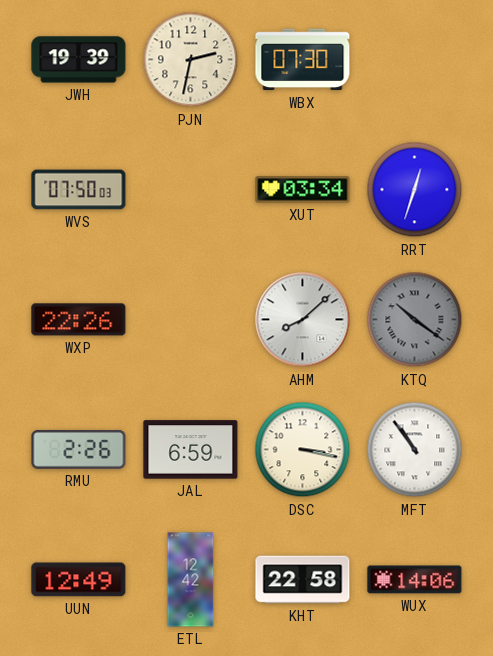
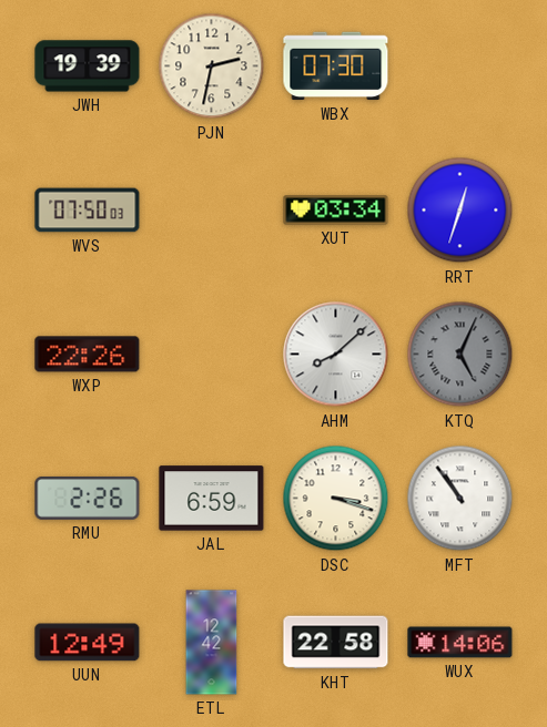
KTQ: 10:21 -> 5:04
DSC: 3:17 -> 3:18
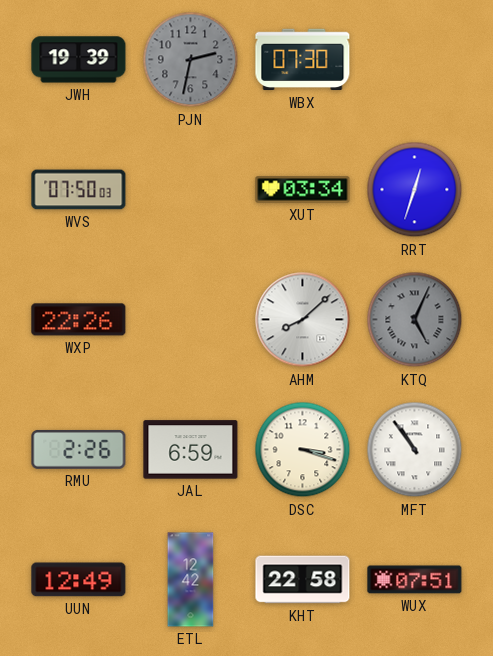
PJN dial: cream -> grey
WUX: 14:06 -> 07:51
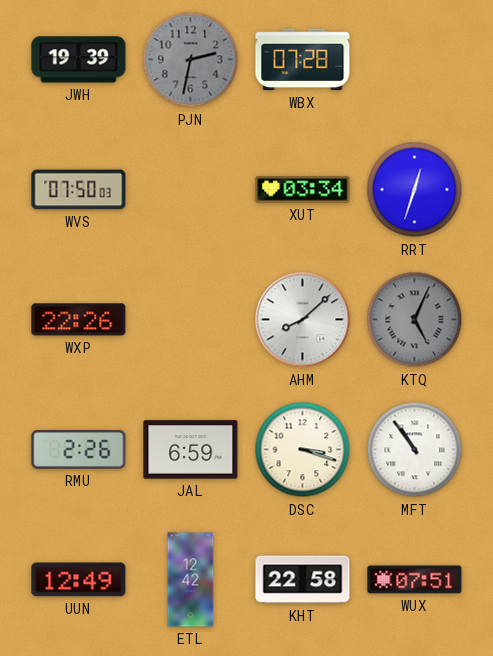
WBX: 07:30 -> 07:28
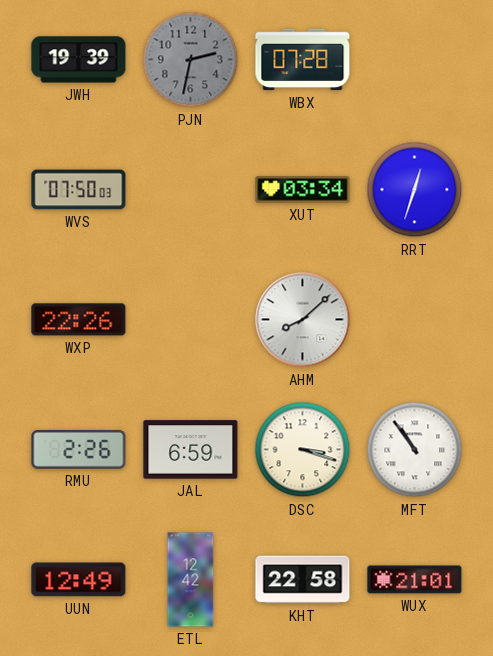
KTQ: 5:04 -> none
WUX: 07:51 -> 21:01
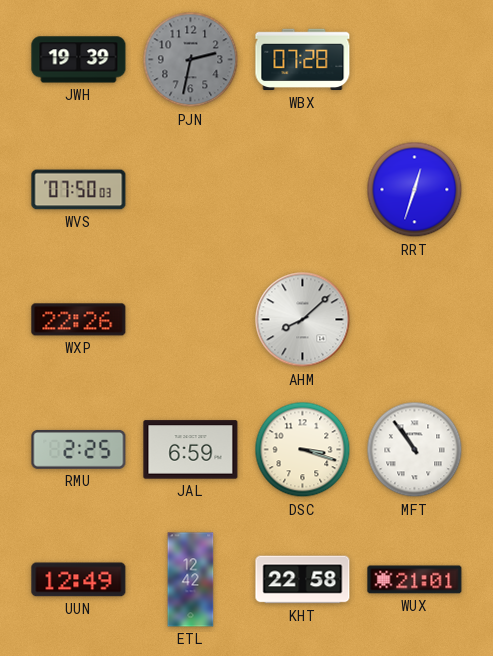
XUT: 03:34 -> none
RMU: 2:26 -> 2:25
